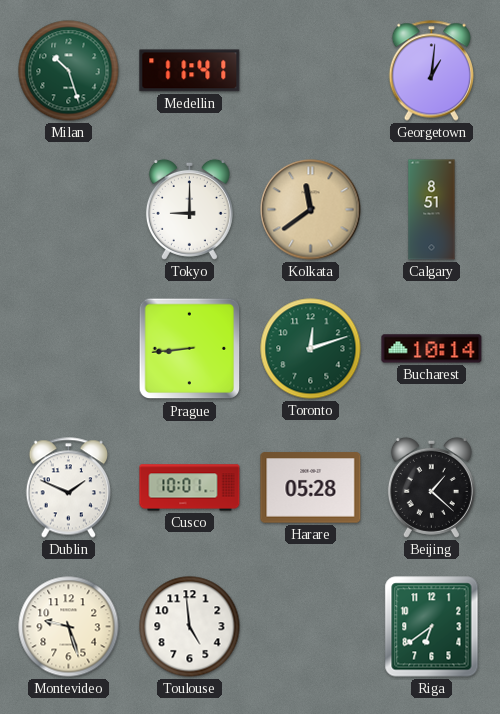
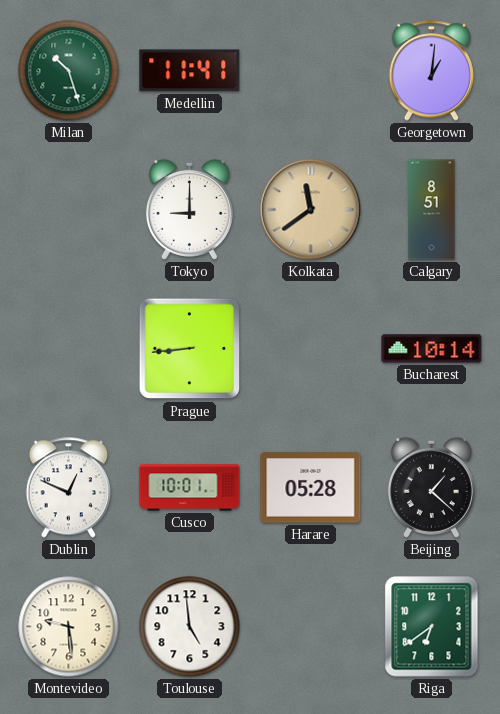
Toronto: 12:12 -> none
Dublin: 1:49 -> 12:49
Montevideo: 9:27 -> 9:29
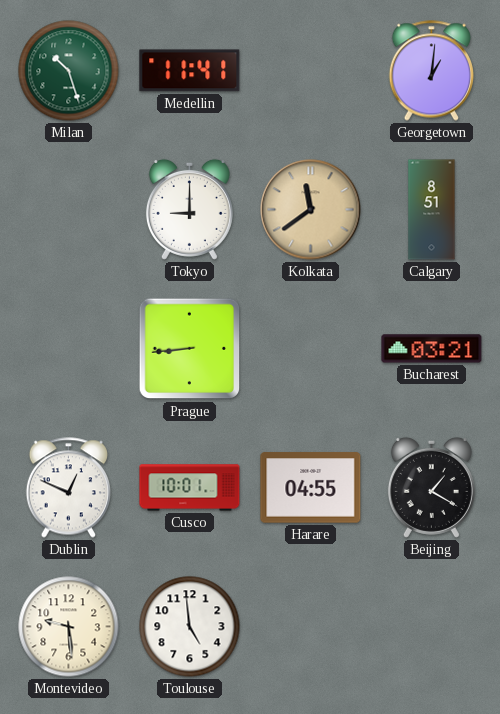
Bucharest: 10:14 -> 03:21
Harare: 05:28 -> 04:55
Beijing: 1:22 -> 1:20
Riga: 6:39 -> none
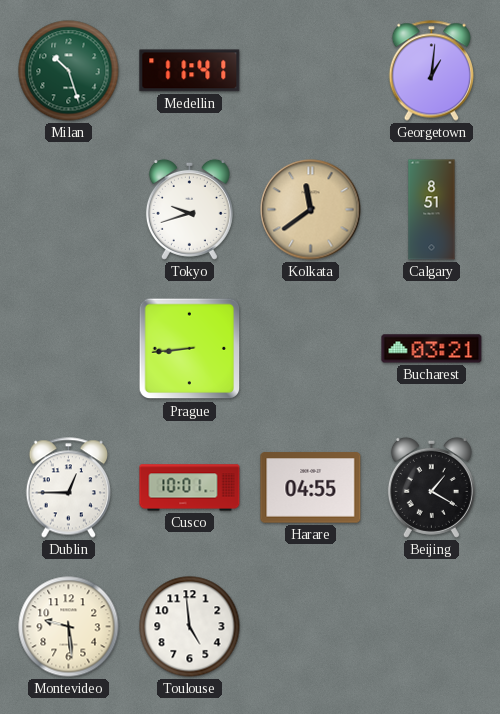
Tokyo: 9:00 -> 9:42
Dublin: 12:49 -> 12:45
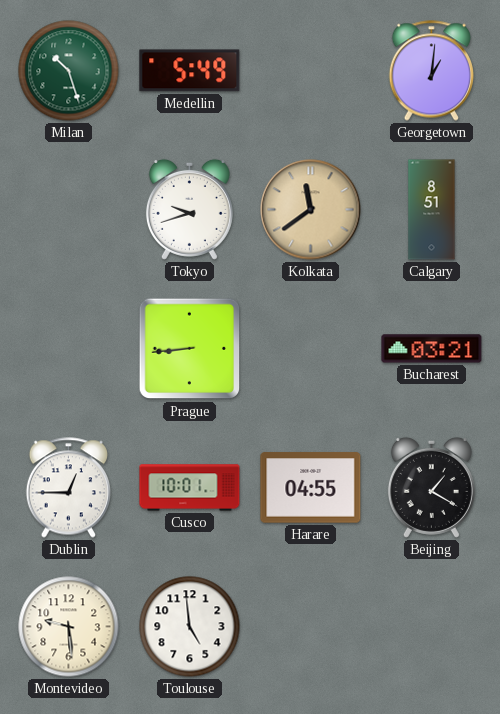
Medellin: 11:41 -> 5:49
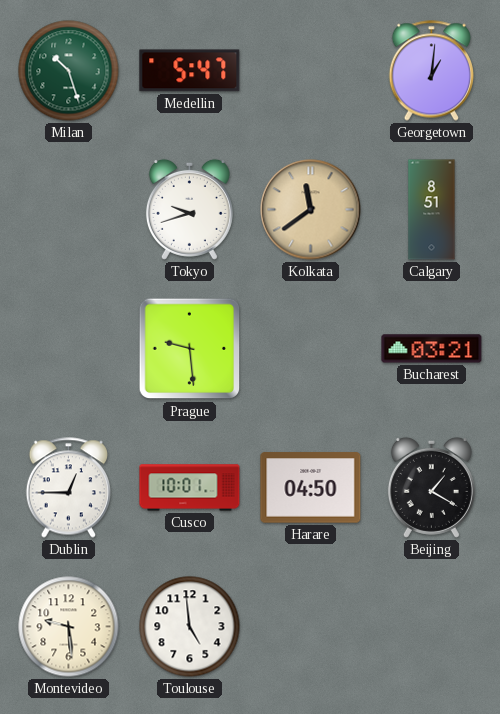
Medellin: 5:49 -> 5:47
Prague: 8:44 -> 9:29
Harare: 04:55 -> 04:50
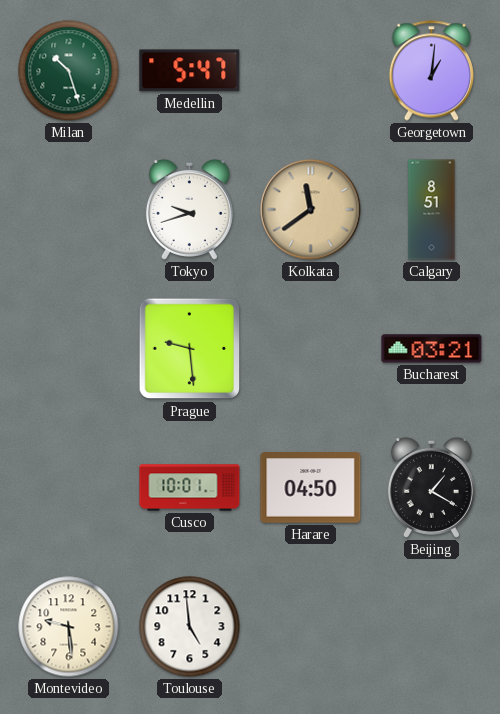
Dublin: 12:45 -> none
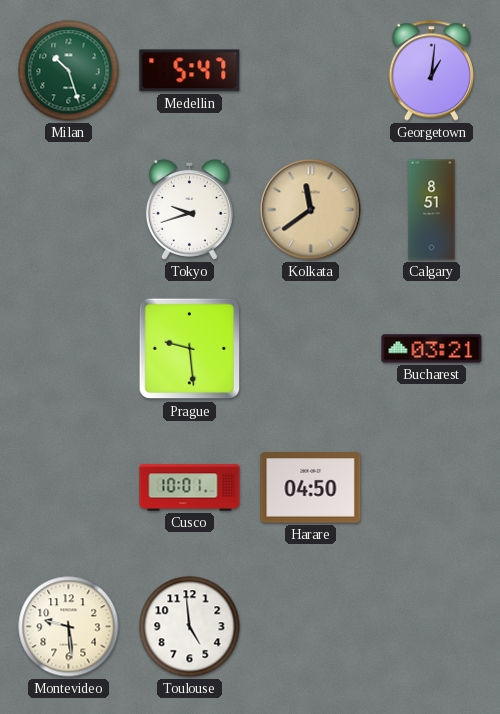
Beijing: 1:20 -> none
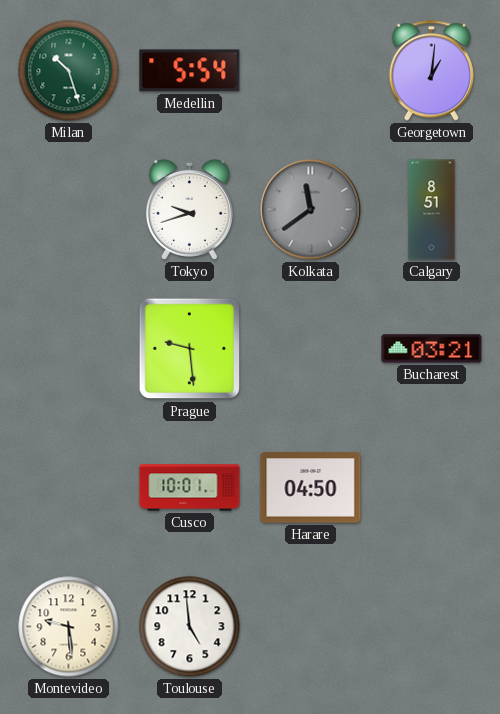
Medellin: 5:47 -> 5:54
Kolkata dial: champagne -> grey
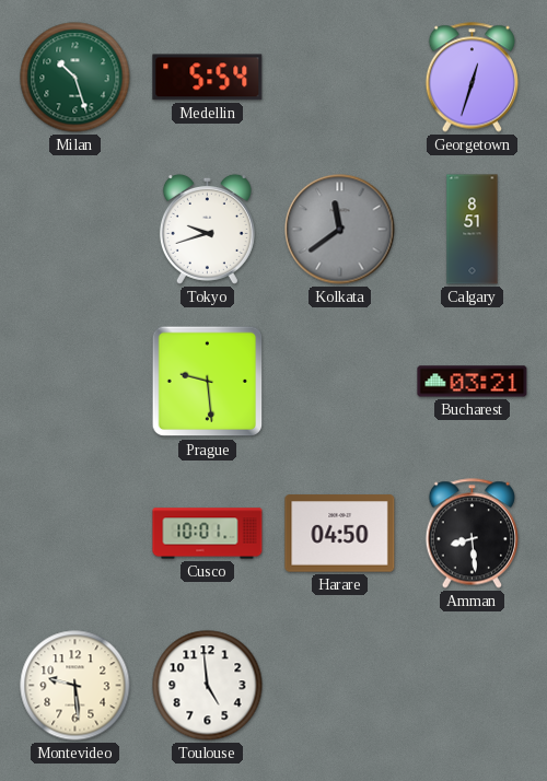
Georgetown: 1:01 -> 12:33
Amman: none -> 8:29
